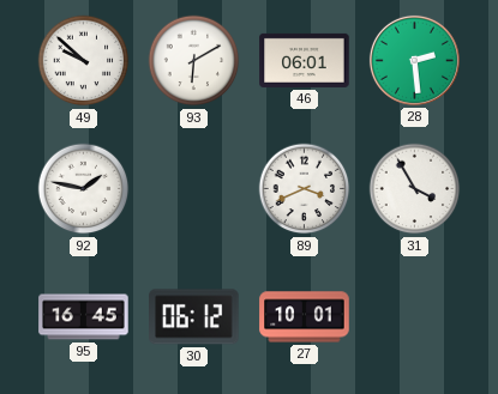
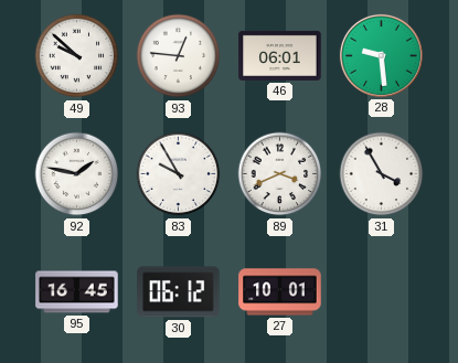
93: 6:10 -> 12:46
28: 2:29 -> 9:29
83: none -> 9:55
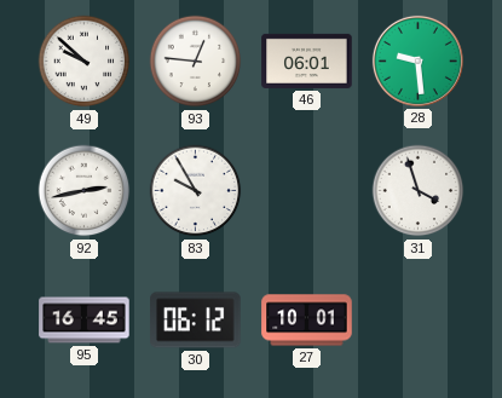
92: 1:47 -> 2:43
89: 3:41 -> none
31: 3:55 -> 3:57
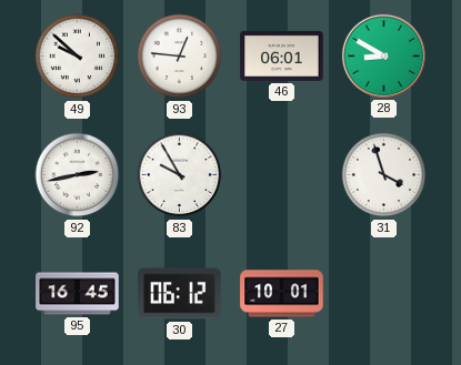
28: 9:29 -> 8:50
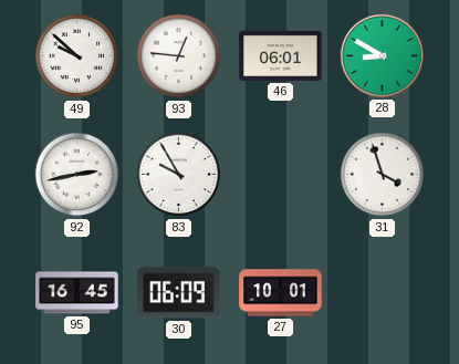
30: 06:12 -> 06:09
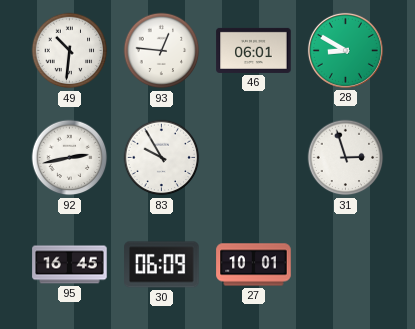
49: 9:52 -> 10:31
31: 3:57 -> 2:57
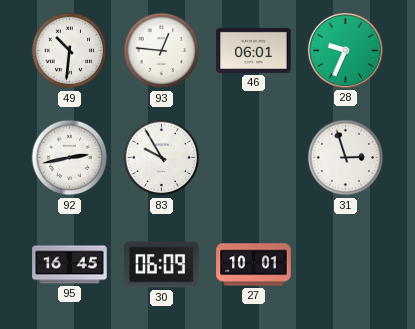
28: 8:50 -> 9:34
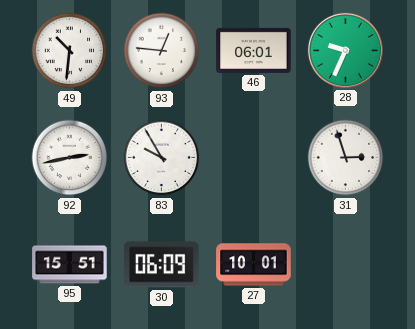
95: 16:45 -> 15:51
